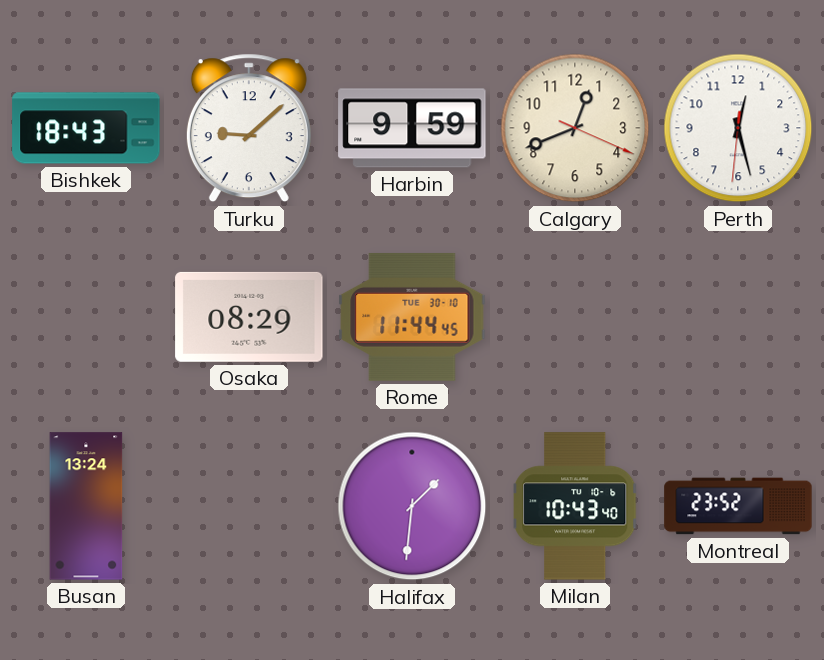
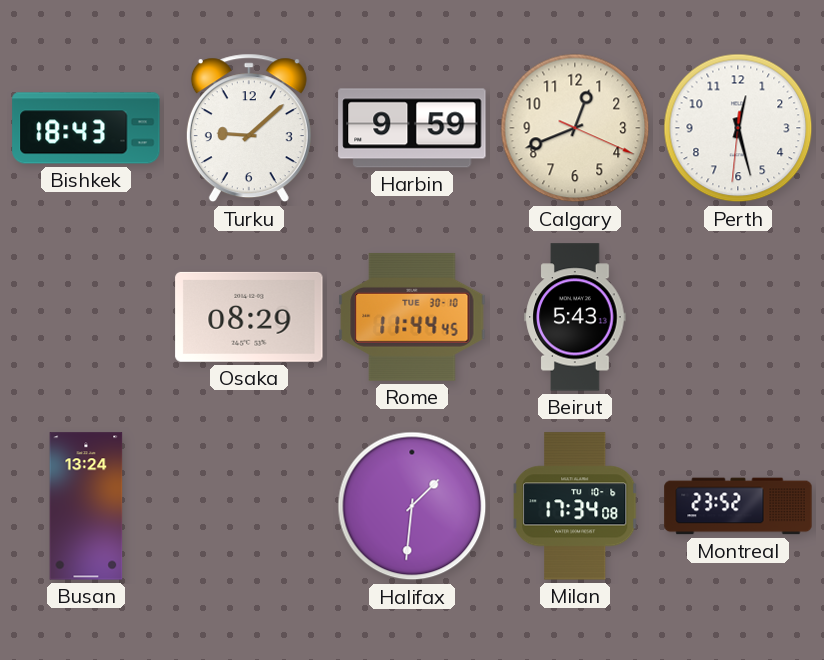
Beirut: none -> 5:43
Milan: 10:43 -> 17:34
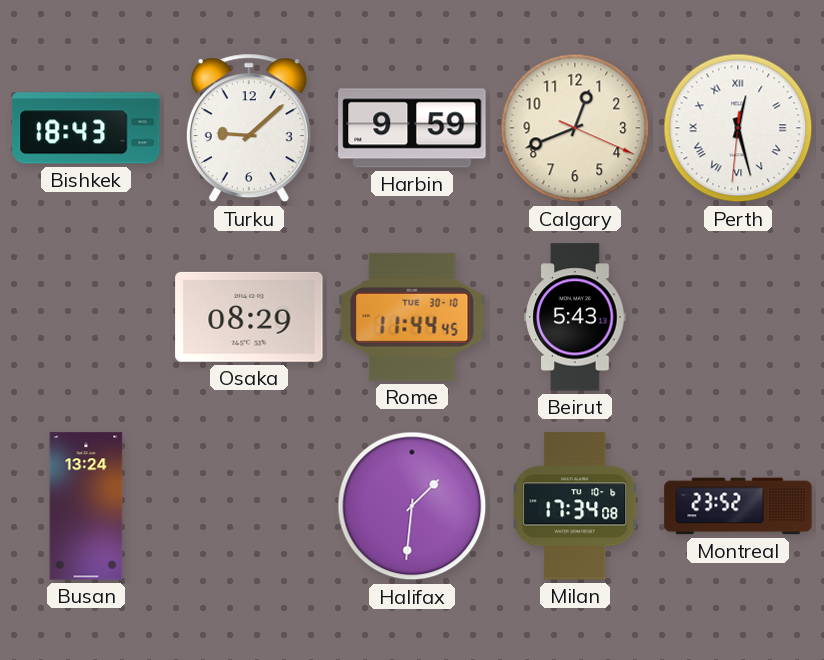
Perth numerals: Arabic -> Roman
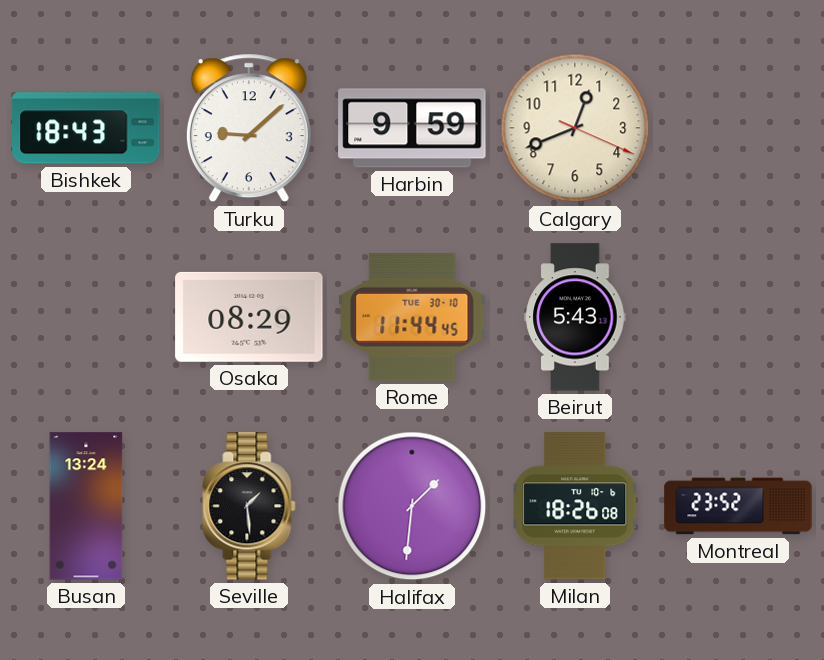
Perth: 12:27 -> none
Seville: none -> 1:29
Milan: 17:34 -> 18:26
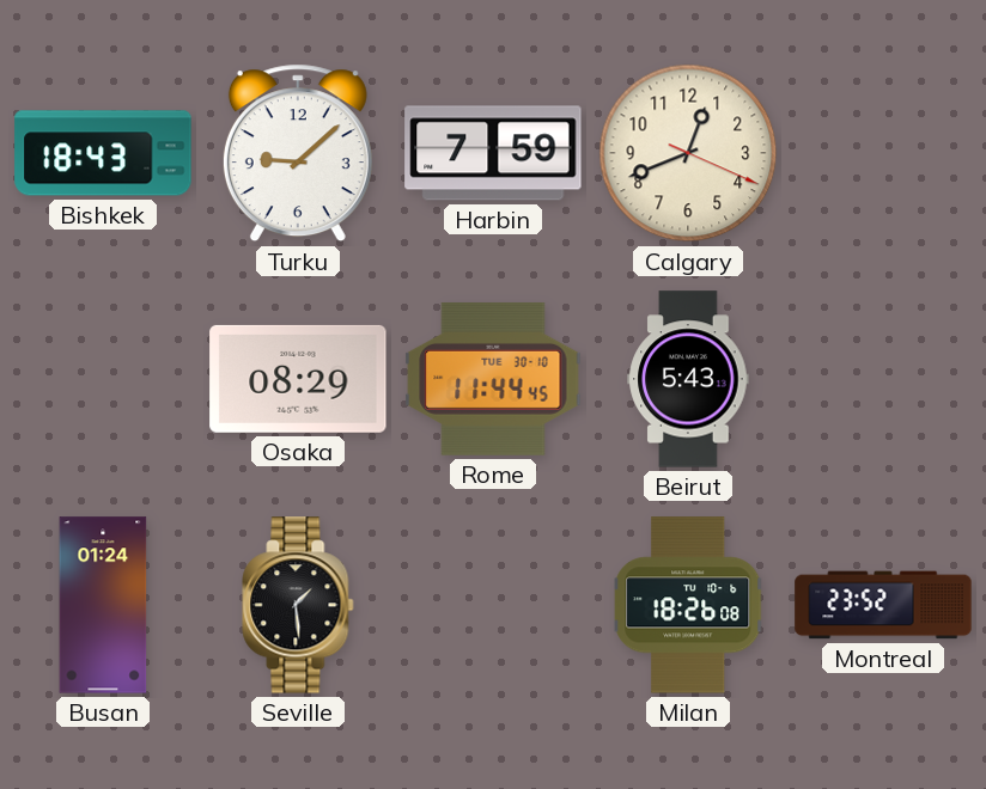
Harbin: 9:59 -> 7:59
Busan: 13:24 -> 01:24
Halifax: 1:31 -> none
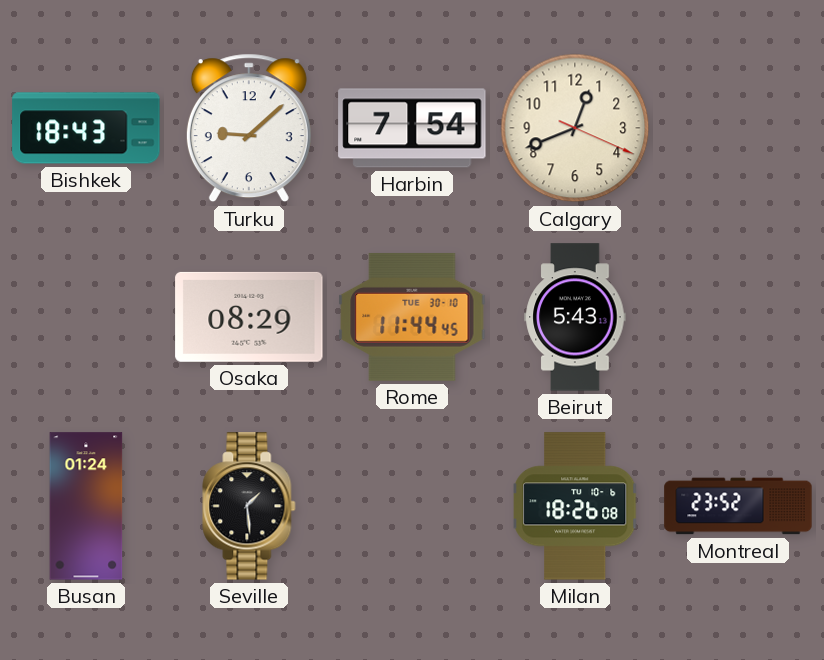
Harbin: 7:59 -> 7:54
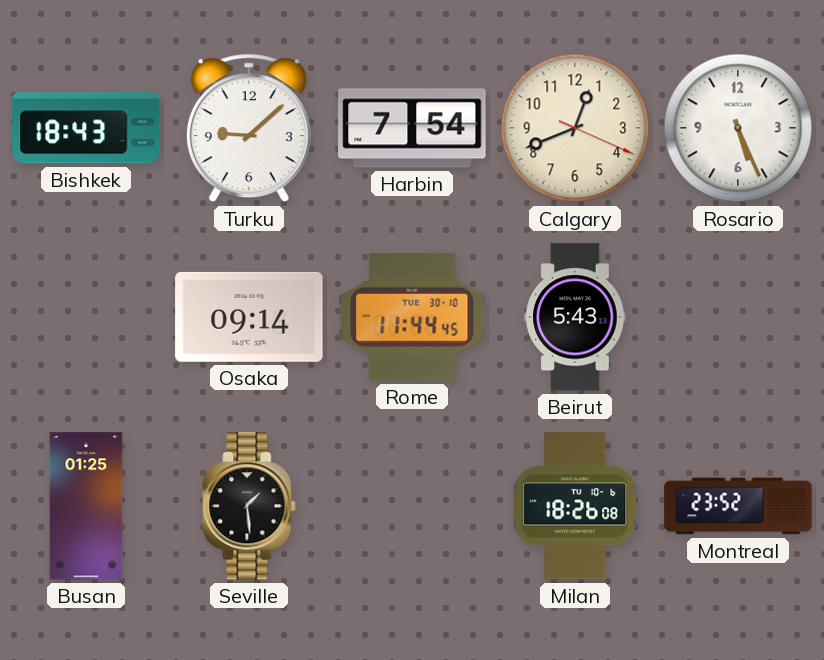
Rosario: none -> 5:26
Osaka: 08:29 -> 09:14
Busan: 01:24 -> 01:25
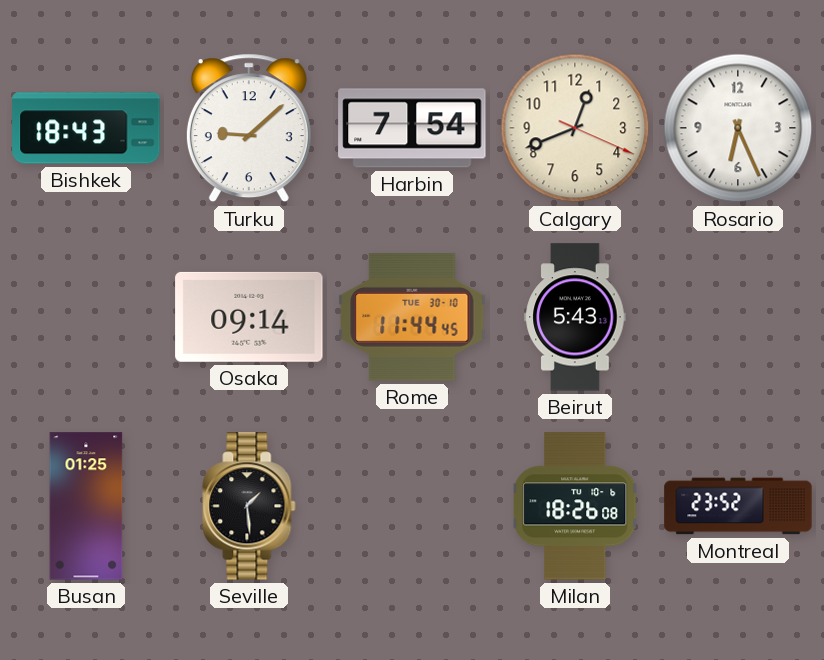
Rosario: 5:26 -> 6:26
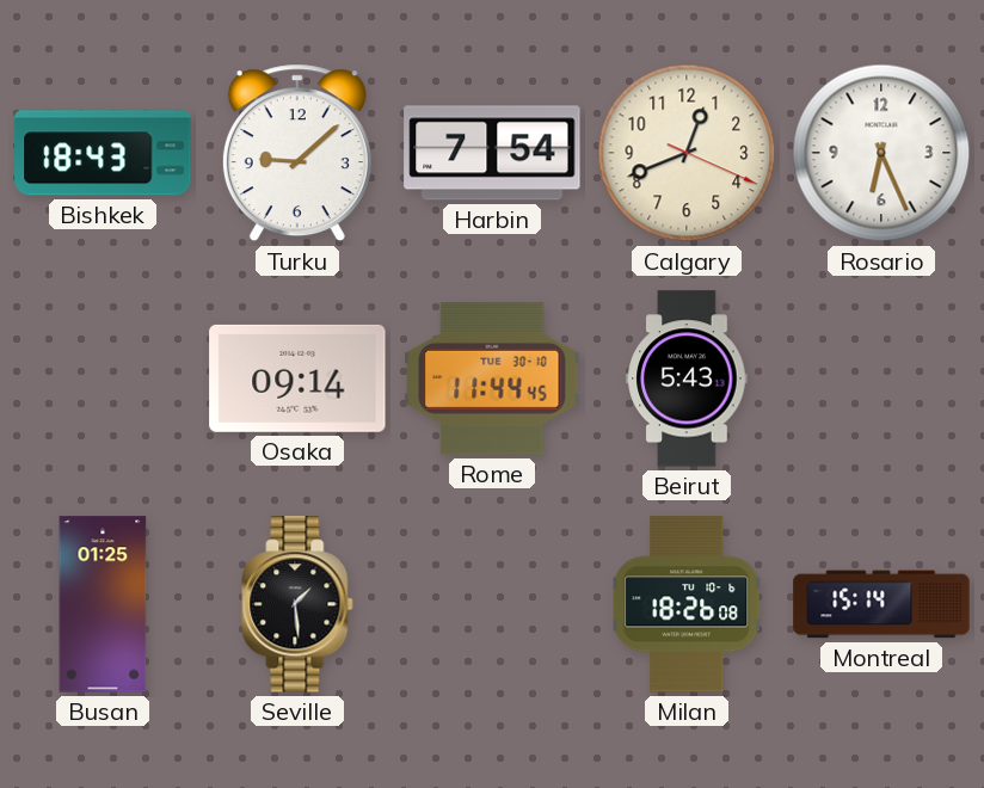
Montreal: 23:52 -> 15:14
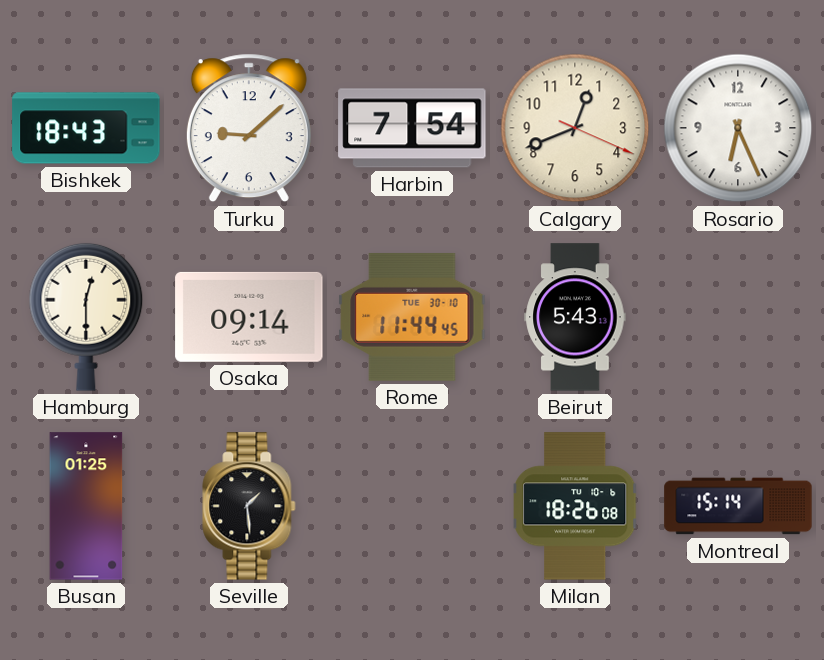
Hamburg: none -> 12:30
